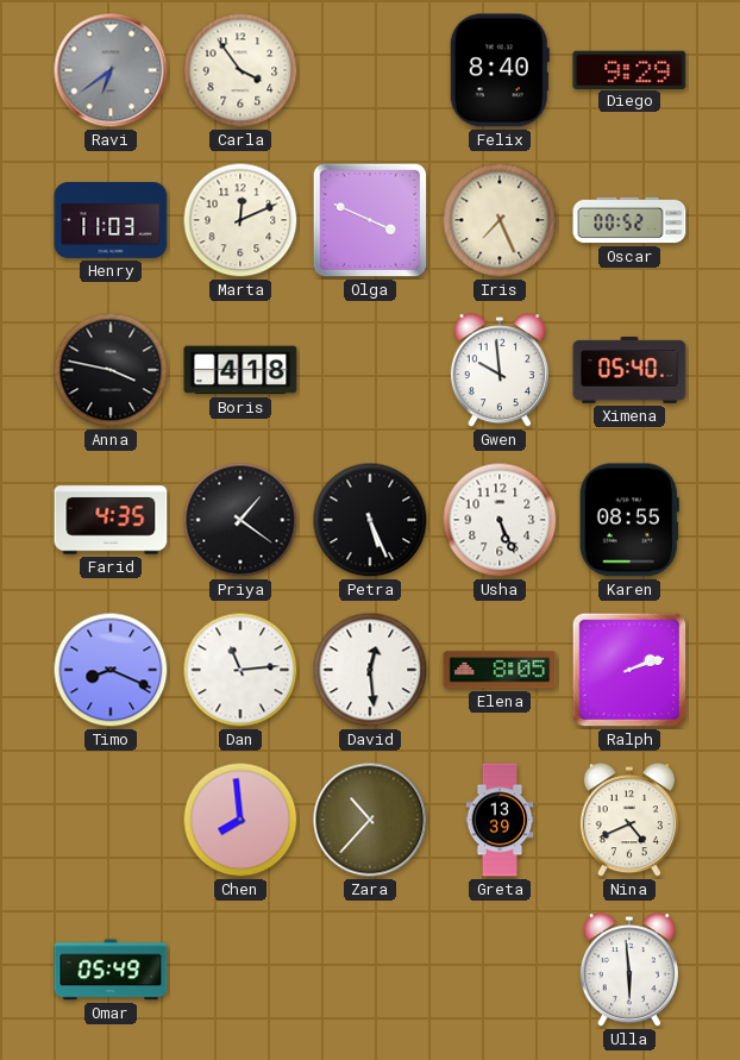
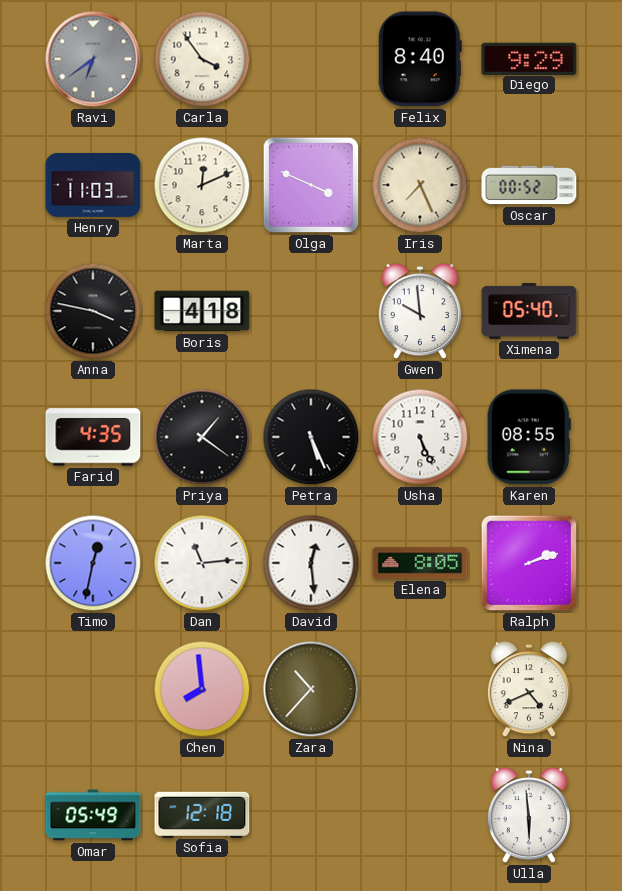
Timo: 8:19 -> 12:32
Greta: 13:39 -> none
Sofia: none -> 12:18
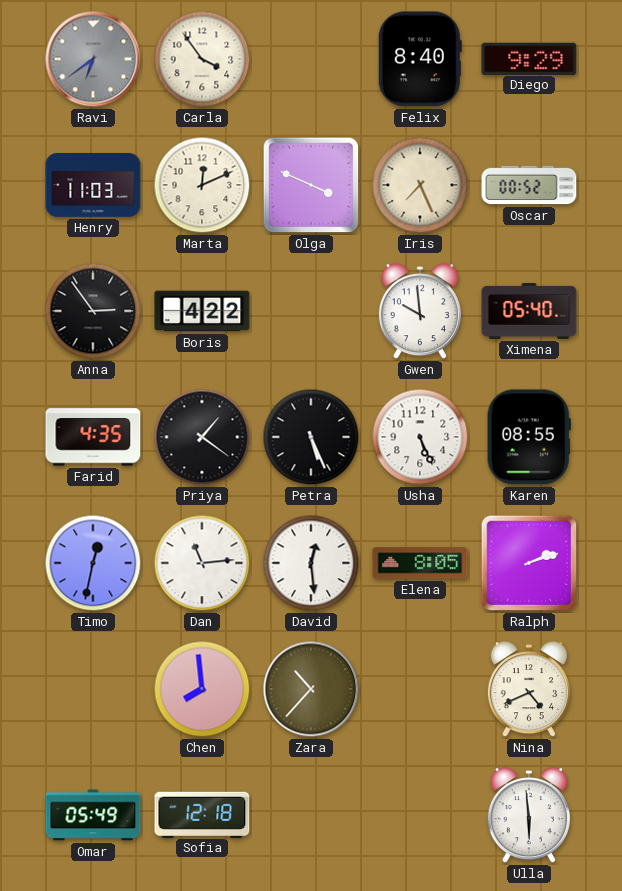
Anna: 3:47 -> 2:54
Boris: 4:18 -> 4:22
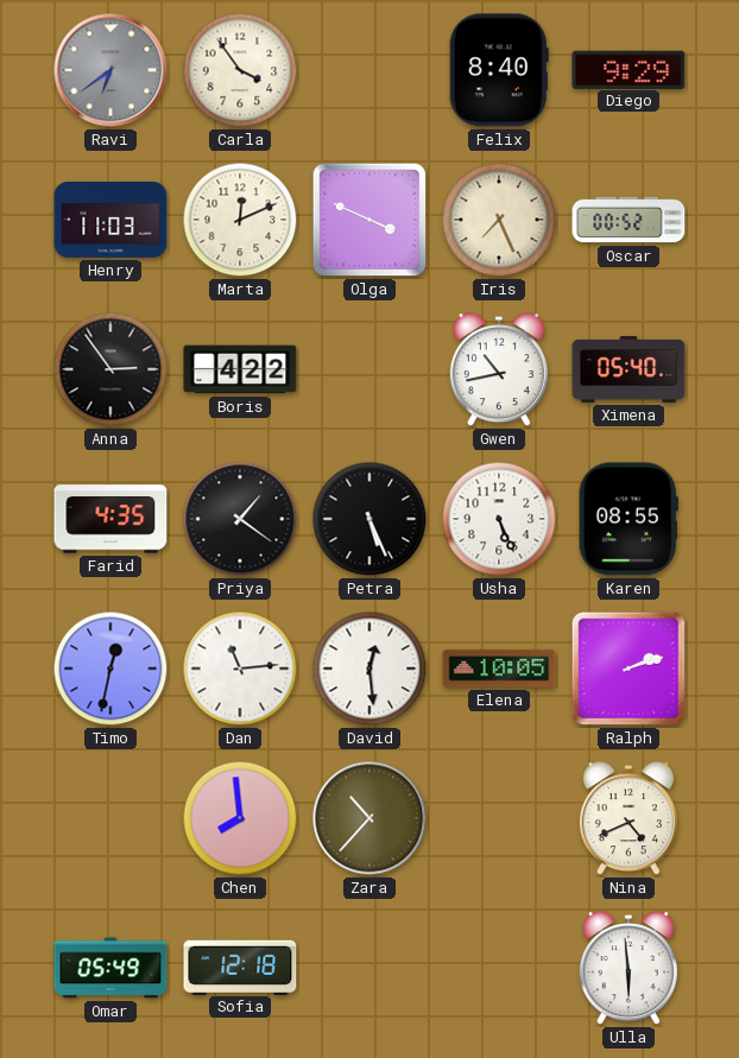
Gwen: 9:59 -> 10:43
Elena: 8:05 -> 10:05
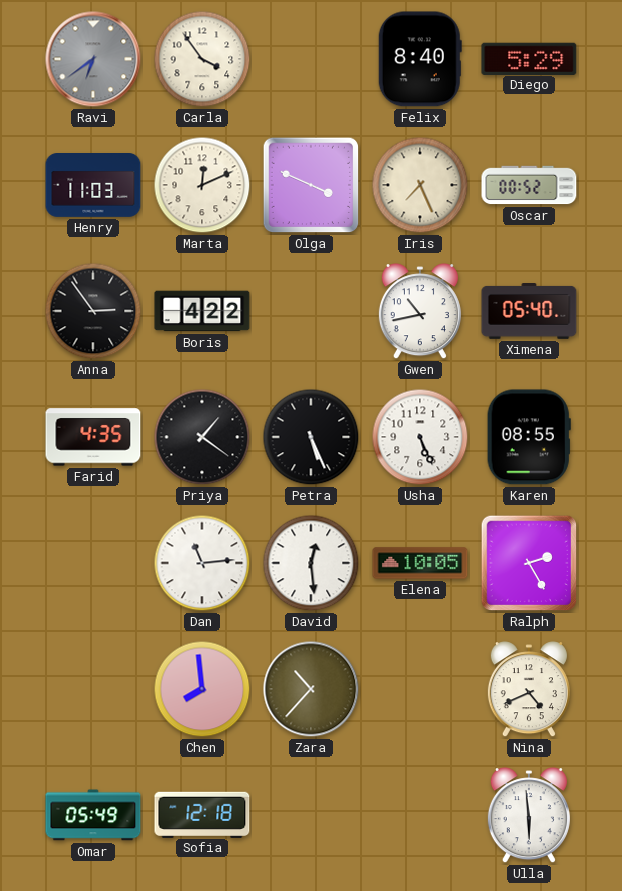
Diego: 9:29 -> 5:29
Timo: 12:32 -> none
Ralph: 2:12 -> 2:25
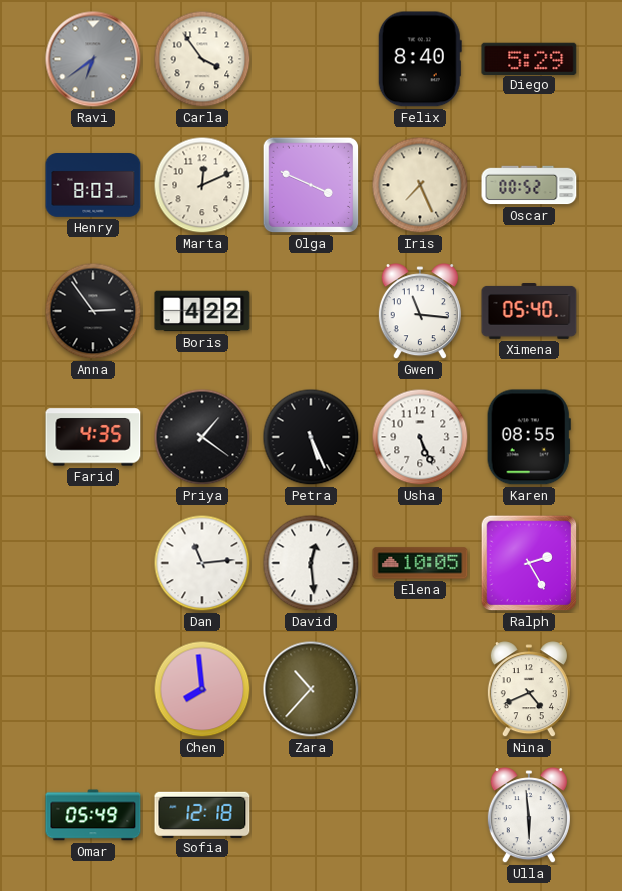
Henry: 11:03 -> 8:03
Gwen: 10:43 -> 11:16
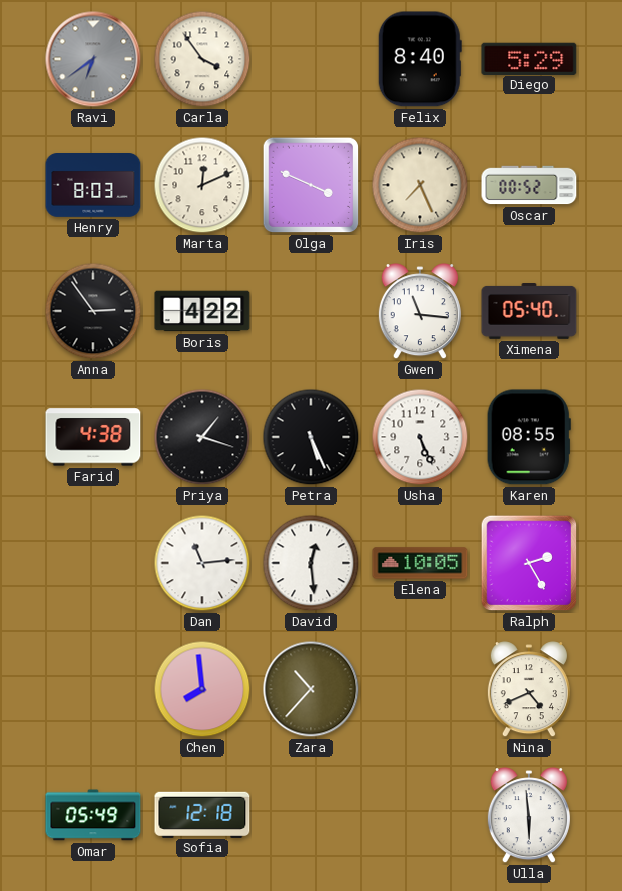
Farid: 4:35 -> 4:38
Priya: 1:21 -> 1:18
